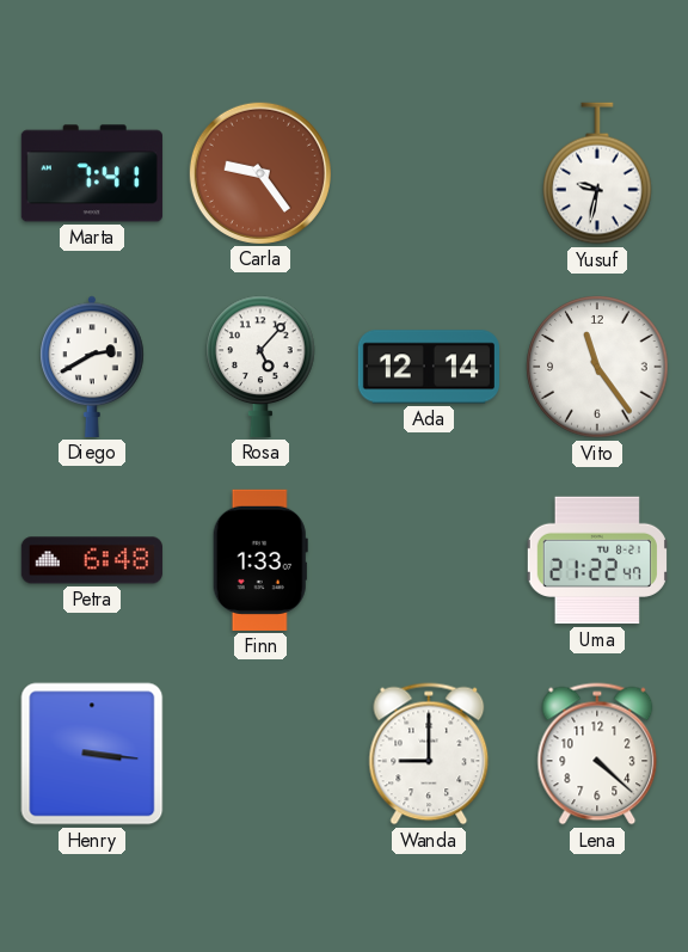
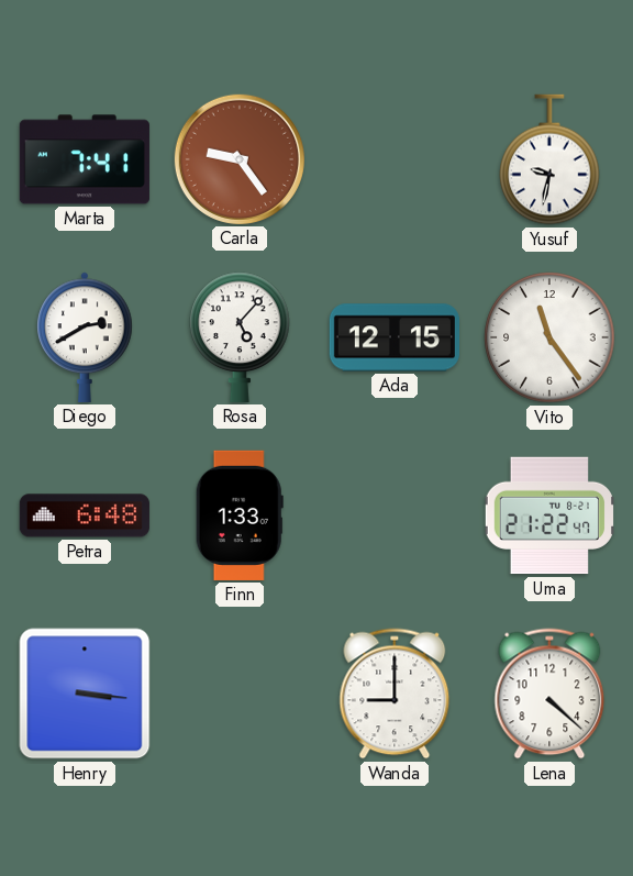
Ada: 12:14 -> 12:15
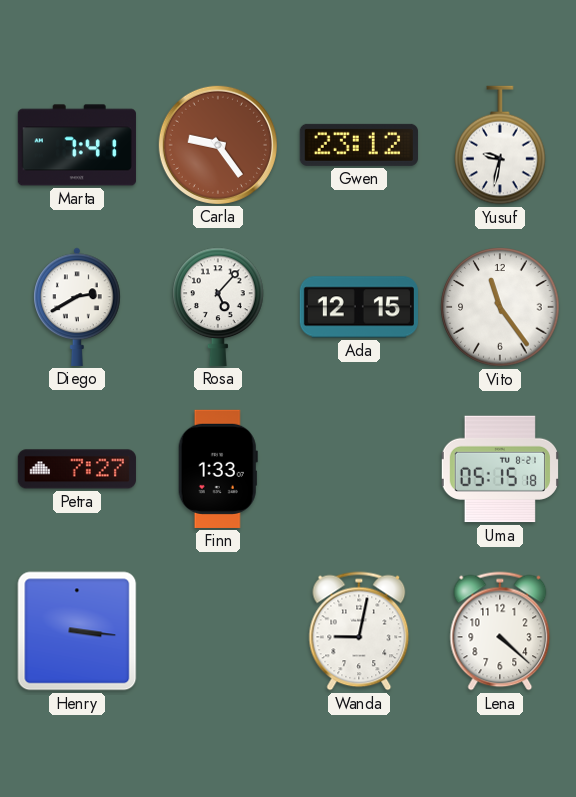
Gwen: none -> 23:12
Petra: 6:48 -> 7:27
Uma: 21:22 -> 05:15
Wanda: 9:00 -> 9:02
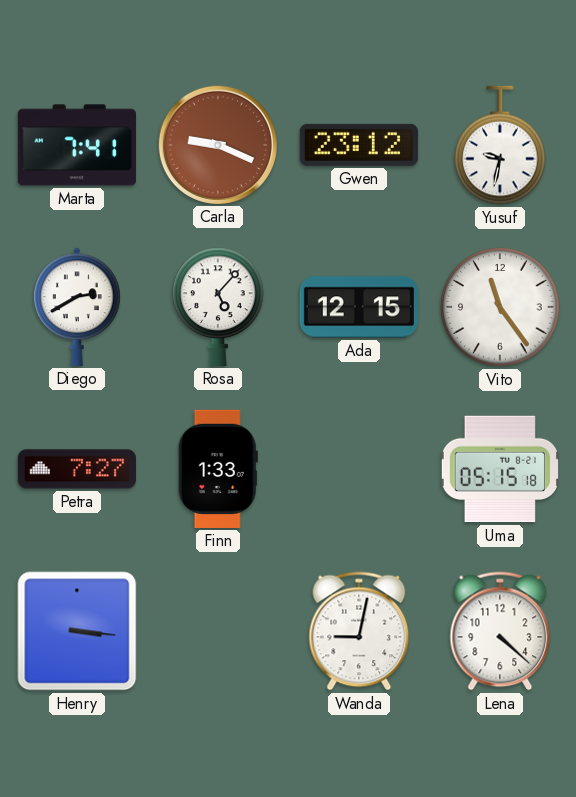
Carla: 9:24 -> 9:19
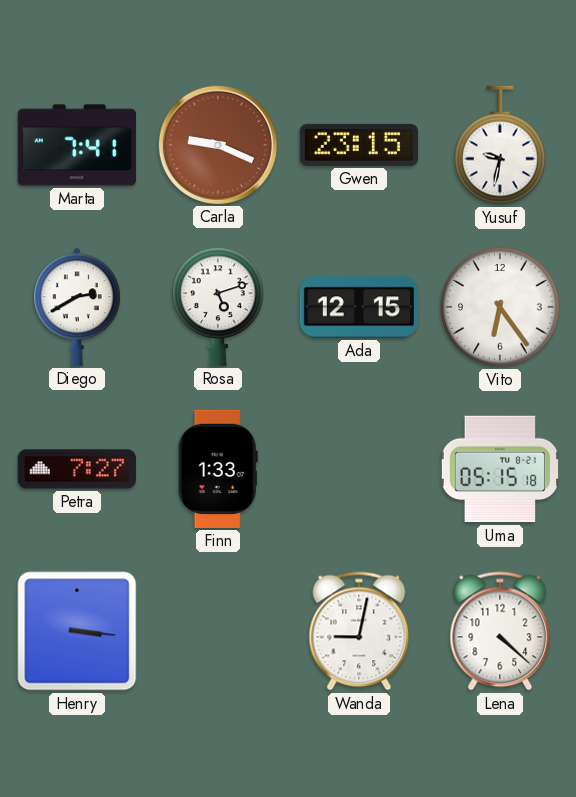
Gwen: 23:12 -> 23:15
Rosa: 5:07 -> 5:12
Vito: 11:24 -> 6:24
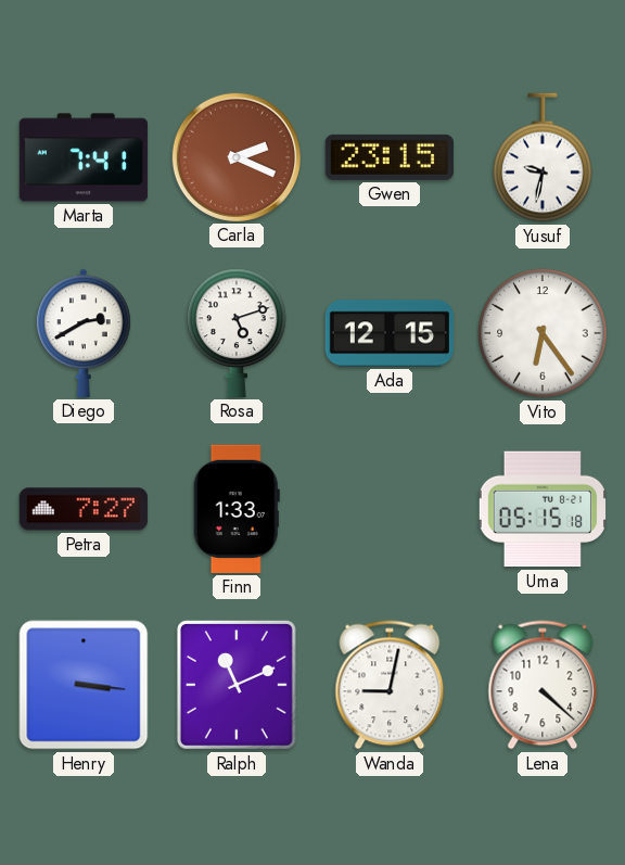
Carla: 9:19 -> 2:19
Ralph: none -> 11:11
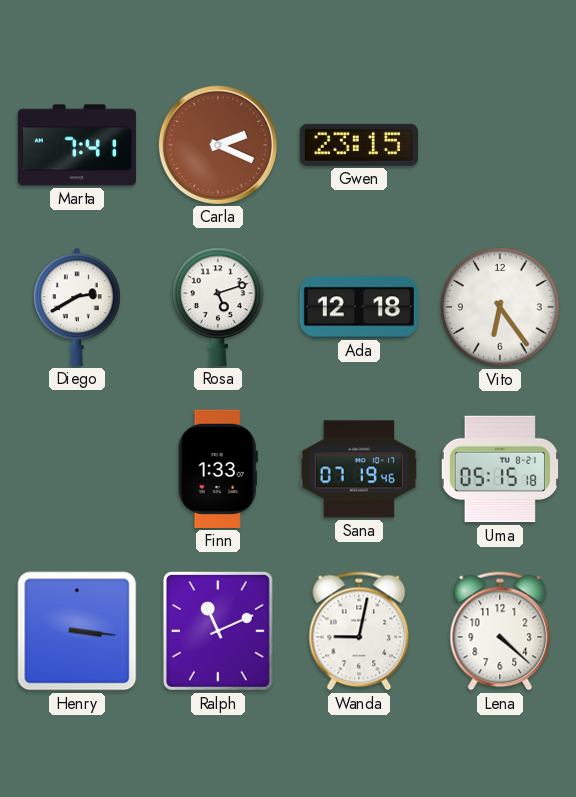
Yusuf: 9:32 -> none
Ada: 12:15 -> 12:18
Petra: 7:27 -> none
Sana: none -> 07:19
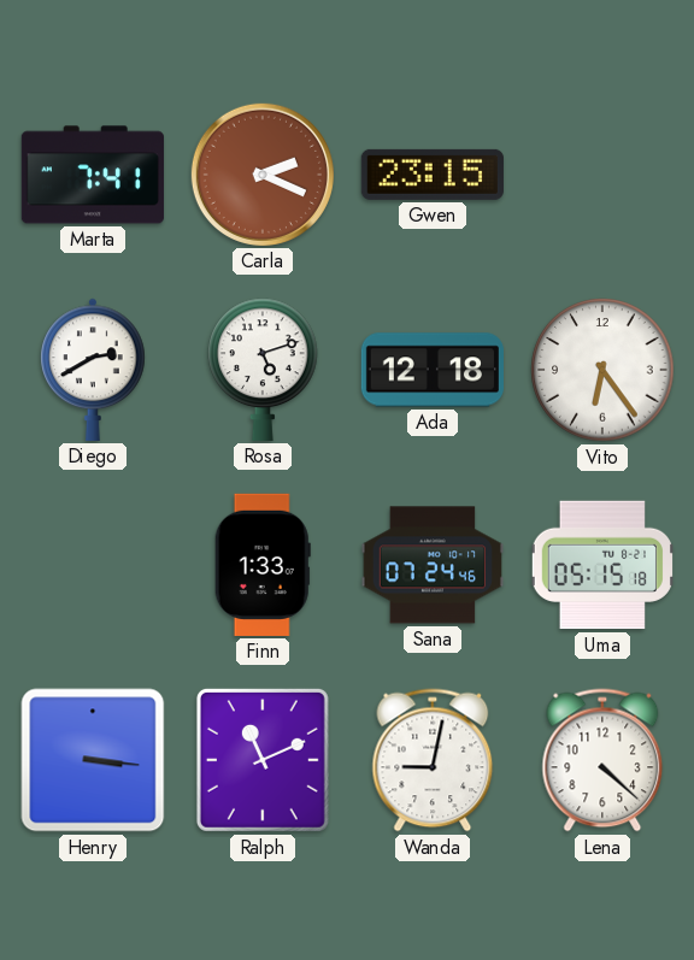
Sana: 07:19 -> 07:24
